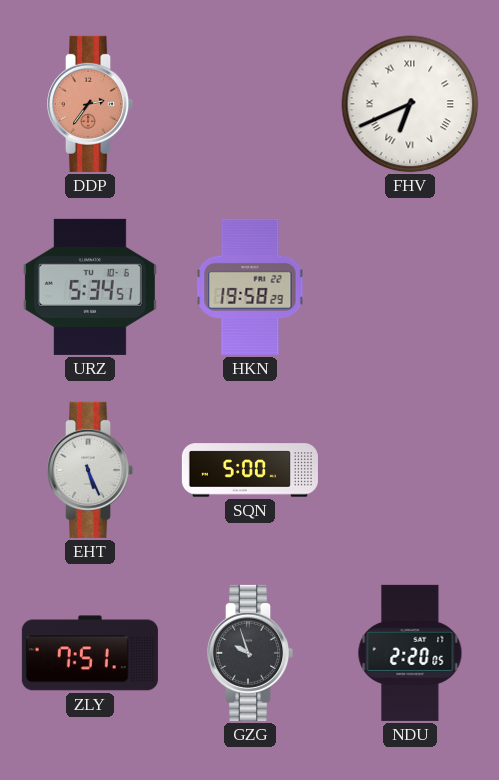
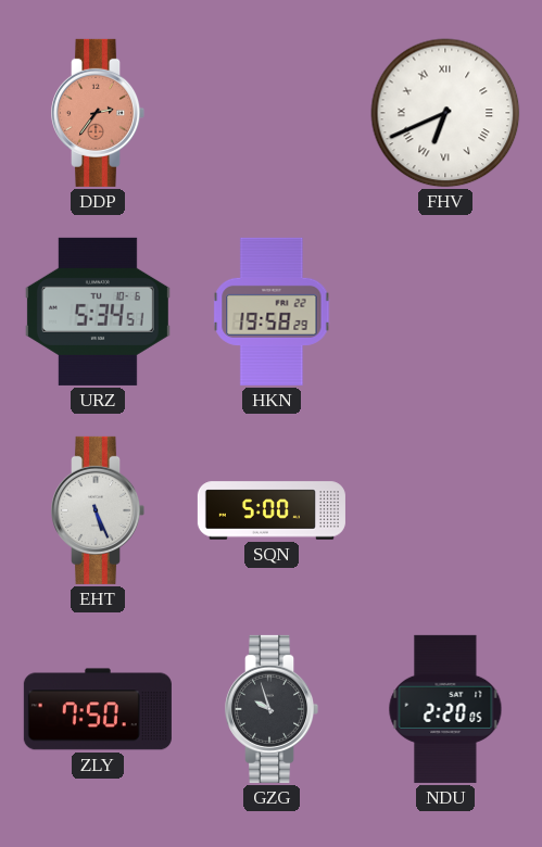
ZLY: 7:51 -> 7:50
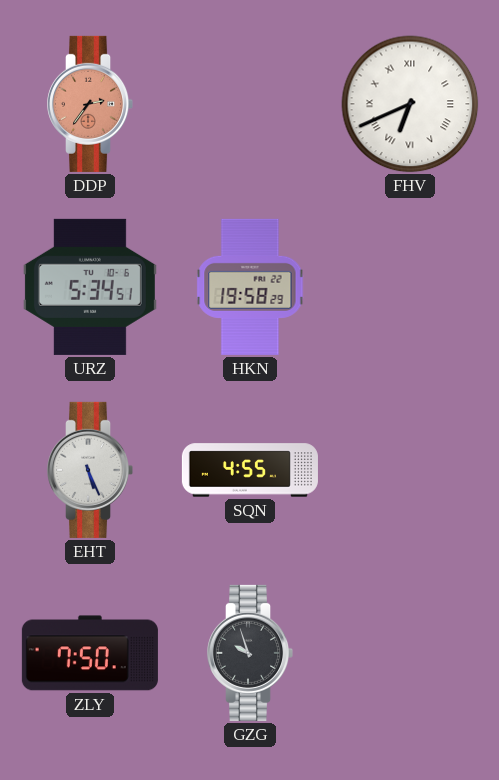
SQN: 5:00 -> 4:55
NDU: 2:20 -> none
